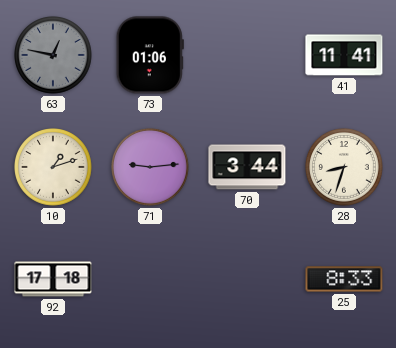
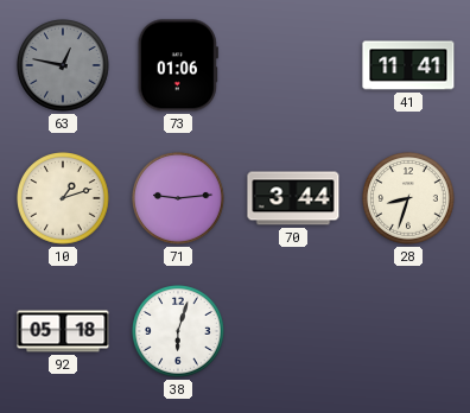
92: 17:18 -> 05:18
38: none -> 6:03
25: 8:33 -> none
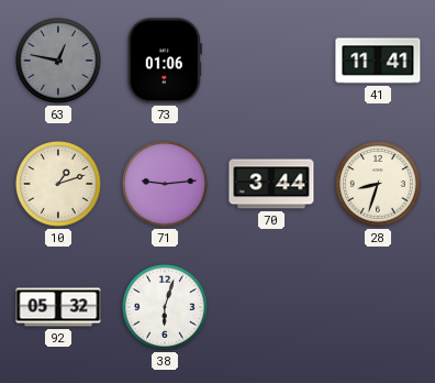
92: 05:18 -> 05:32
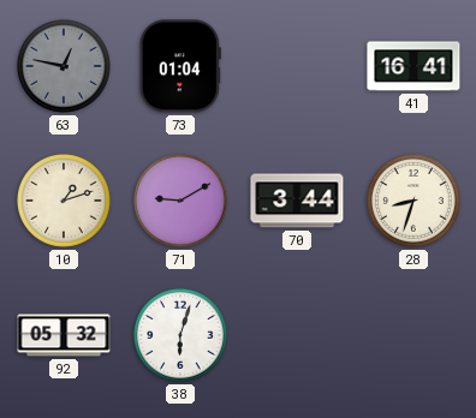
73: 01:06 -> 01:04
41: 11:41 -> 16:41
71: 9:14 -> 9:10
